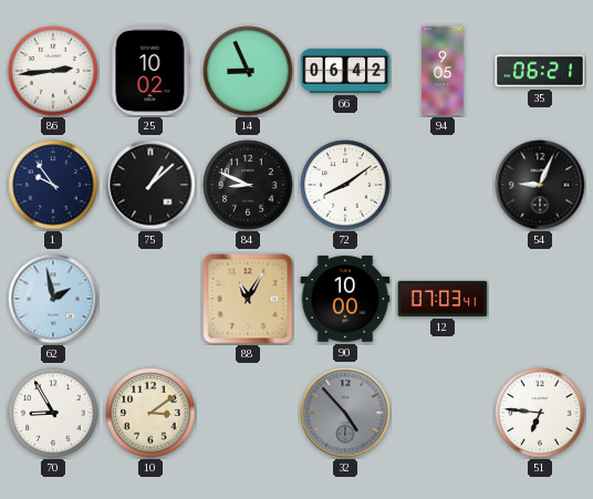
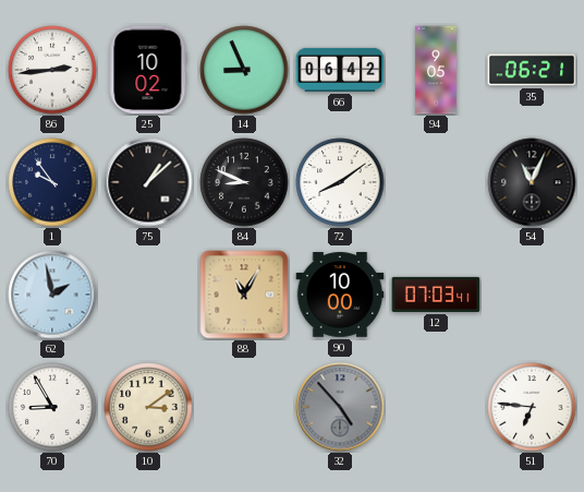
54: 9:04 -> 11:04
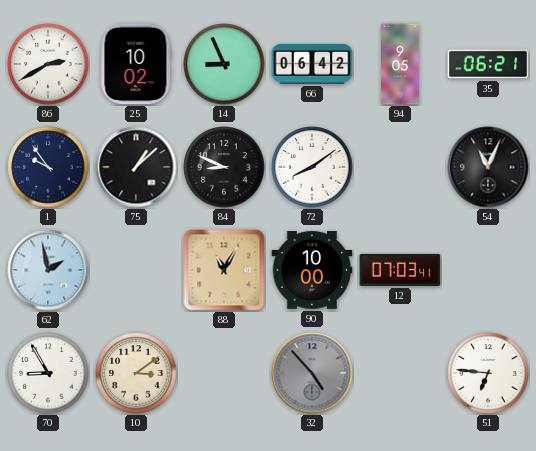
86: 2:44 -> 2:40
